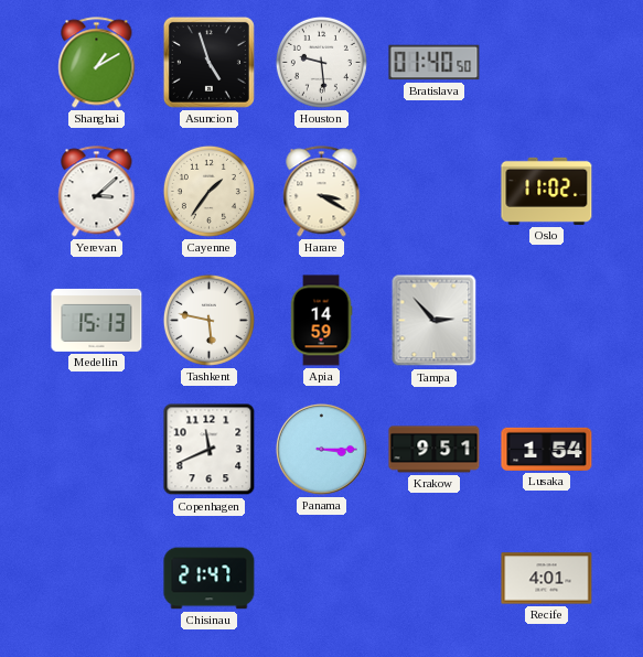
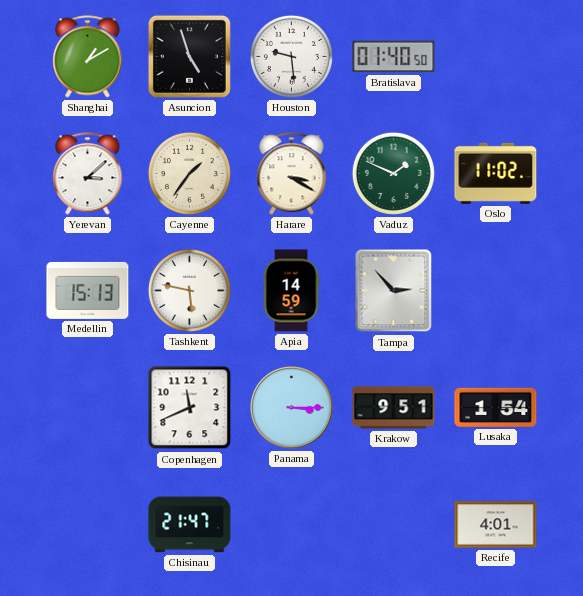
Vaduz: none -> 1:49
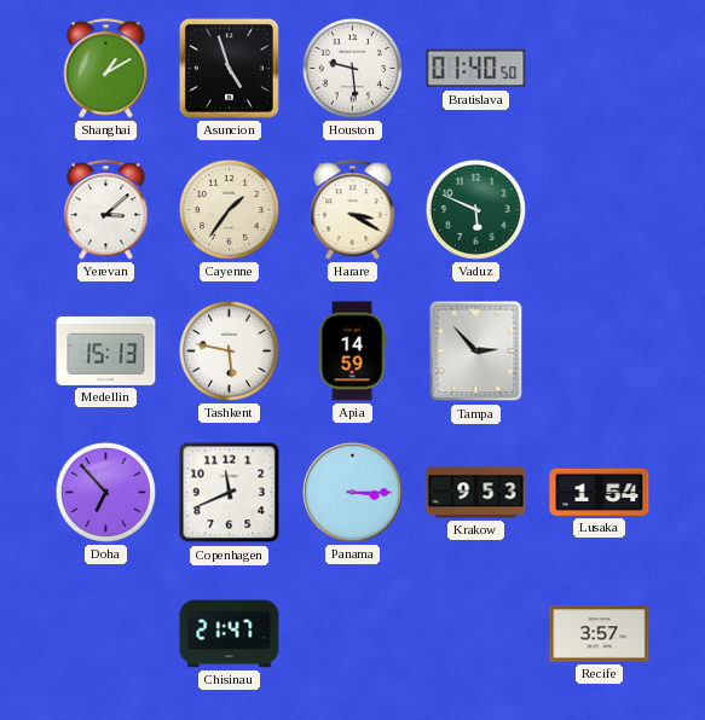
Vaduz: 1:49 -> 5:49
Oslo: 11:02 -> none
Doha: none -> 6:53
Krakow: 9:51 -> 9:53
Recife: 4:01 -> 3:57
